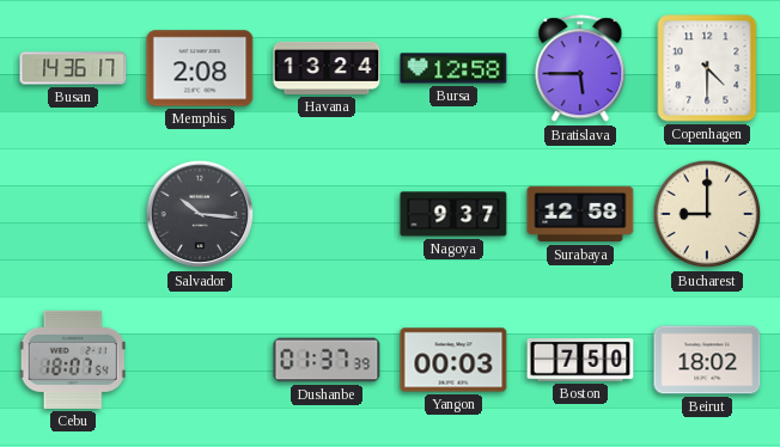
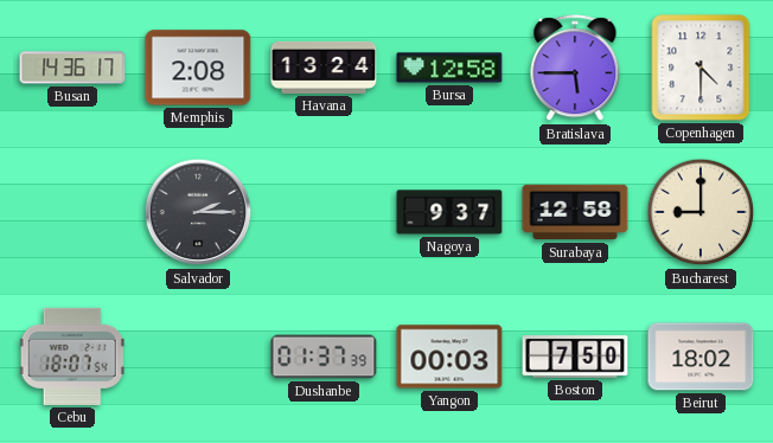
Salvador: 10:16 -> 2:15
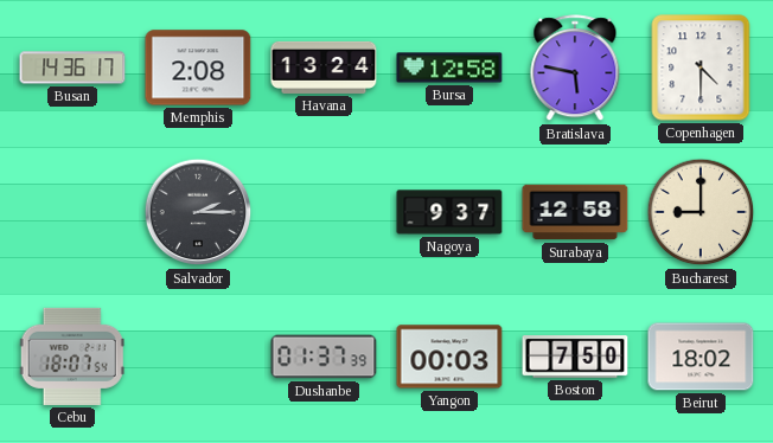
Bratislava: 5:45 -> 5:47
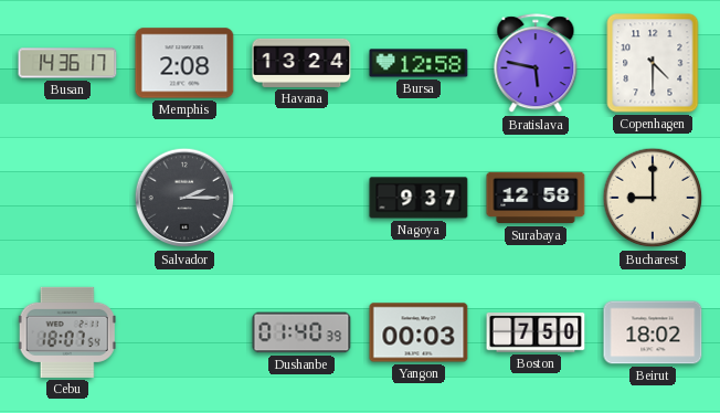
Dushanbe: 01:37 -> 01:40
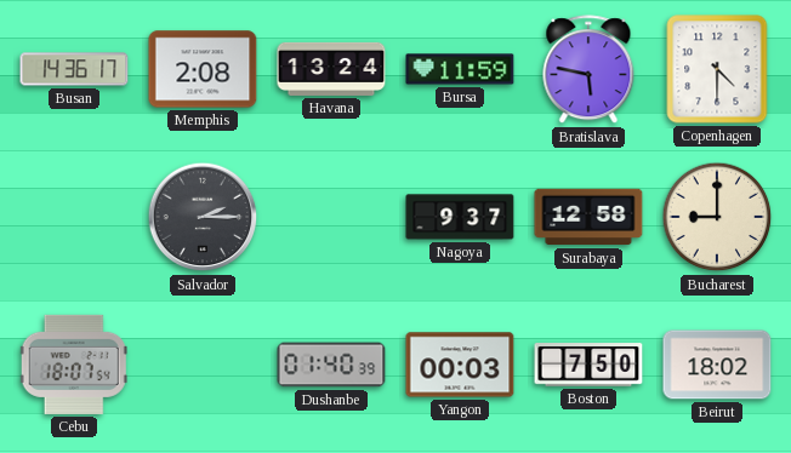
Bursa: 12:58 -> 11:59
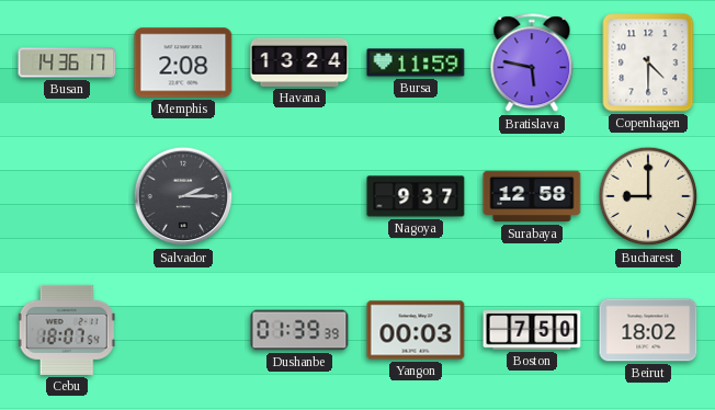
Dushanbe: 01:40 -> 01:39
